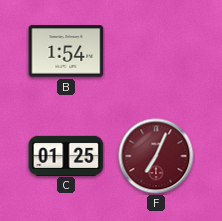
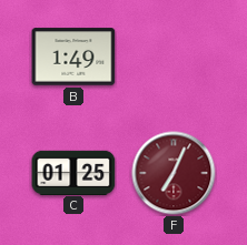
B: 1:54 -> 1:49
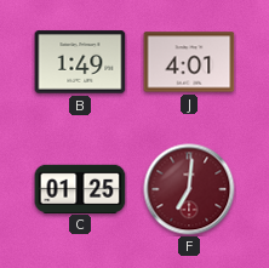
J: none -> 4:01
F: 7:04 -> 7:01
